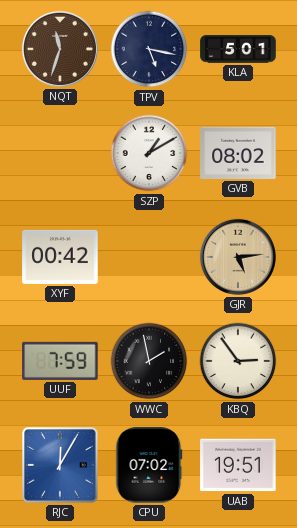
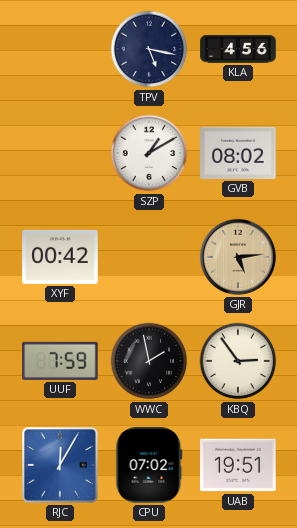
NQT: 11:33 -> none
KLA: 5:01 -> 4:56
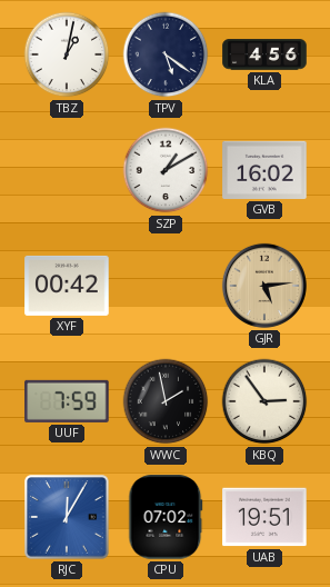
TBZ: none -> 1:02
TPV: 5:17 -> 5:21
GVB: 08:02 -> 16:02
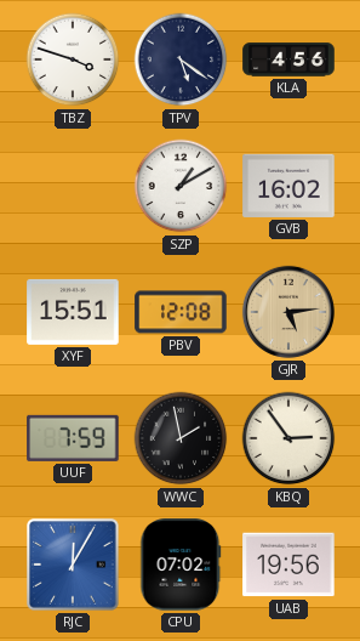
TBZ: 1:02 -> 3:48
XYF: 00:42 -> 15:51
PBV: none -> 12:08
UAB: 19:51 -> 19:56
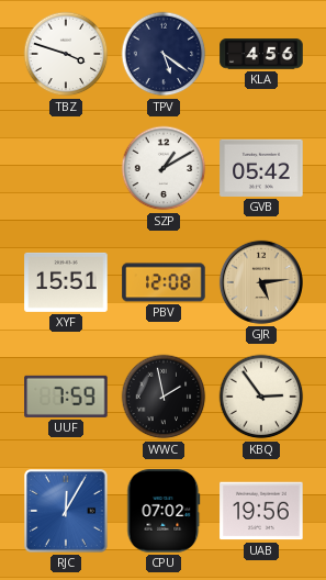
GVB: 16:02 -> 05:42
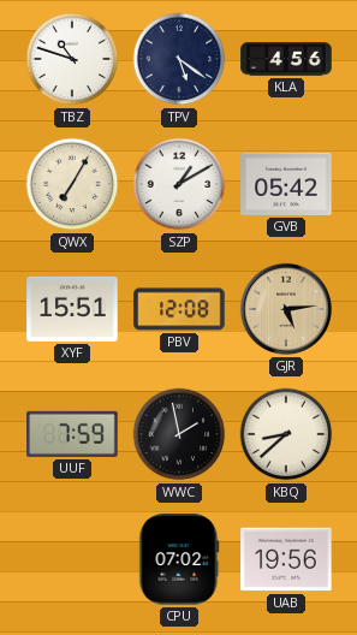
TBZ: 3:48 -> 10:48
QWX: none -> 7:05
KBQ: 2:54 -> 8:38
RJC: 12:05 -> none
